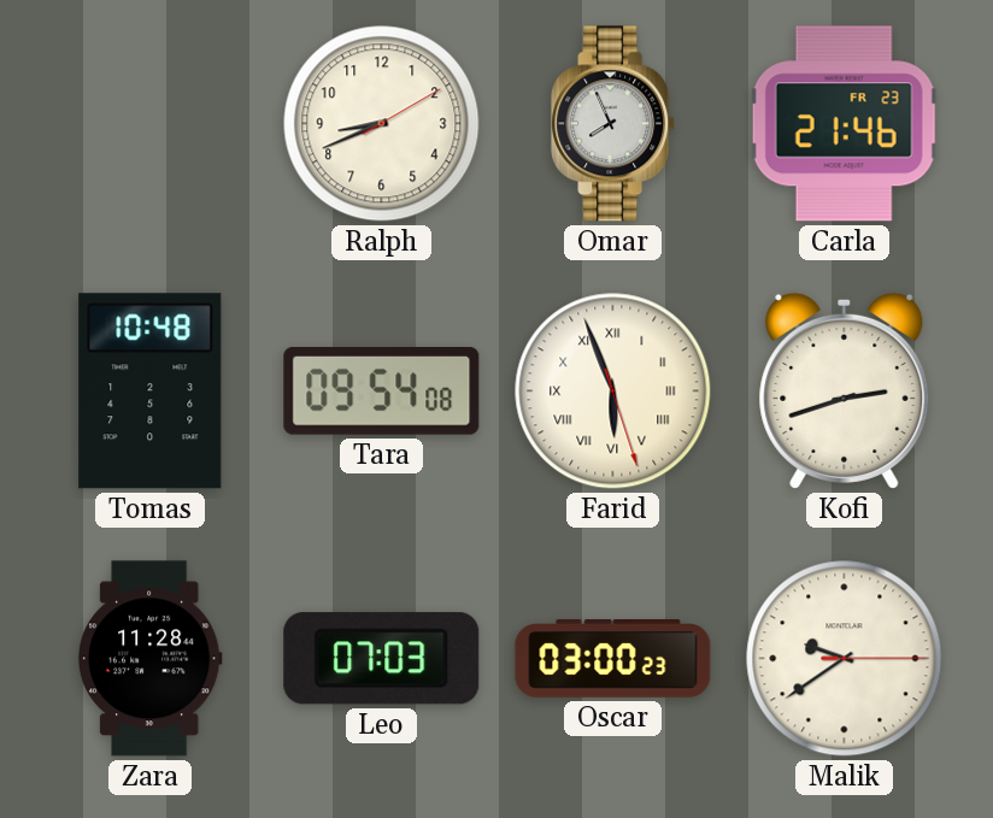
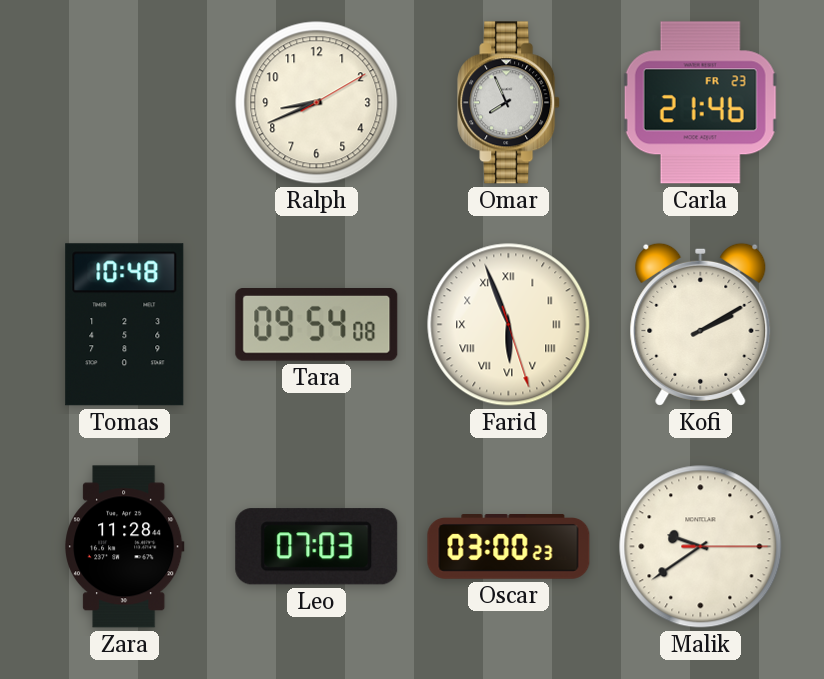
Kofi: 2:42 -> 2:10
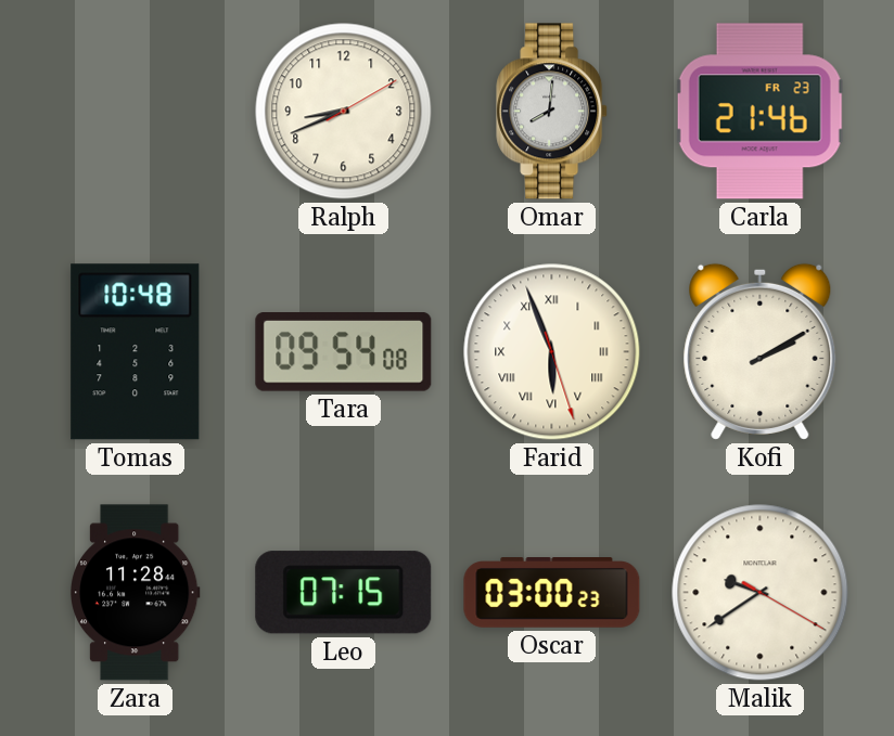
Omar: 7:56 -> 8:01
Leo: 07:03 -> 07:15
Malik: 9:39:15 -> 9:39:20
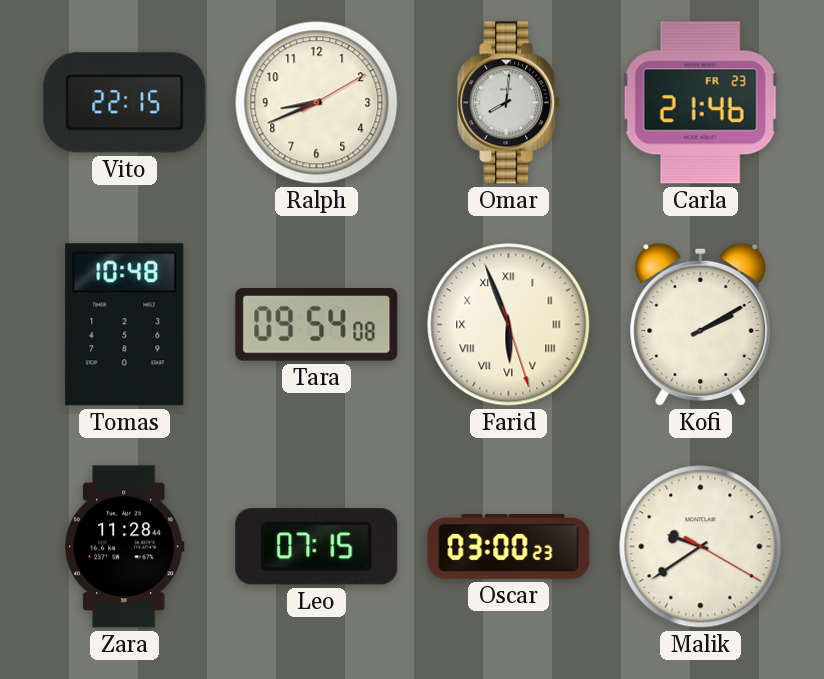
Vito: none -> 22:15
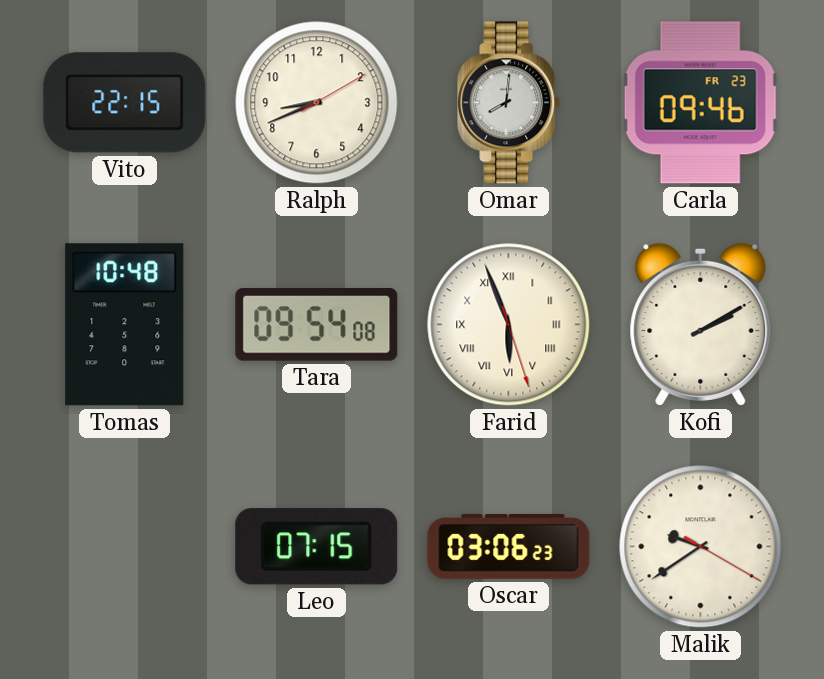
Carla: 21:46 -> 09:46
Zara: 11:28 -> none
Oscar: 03:00 -> 03:06
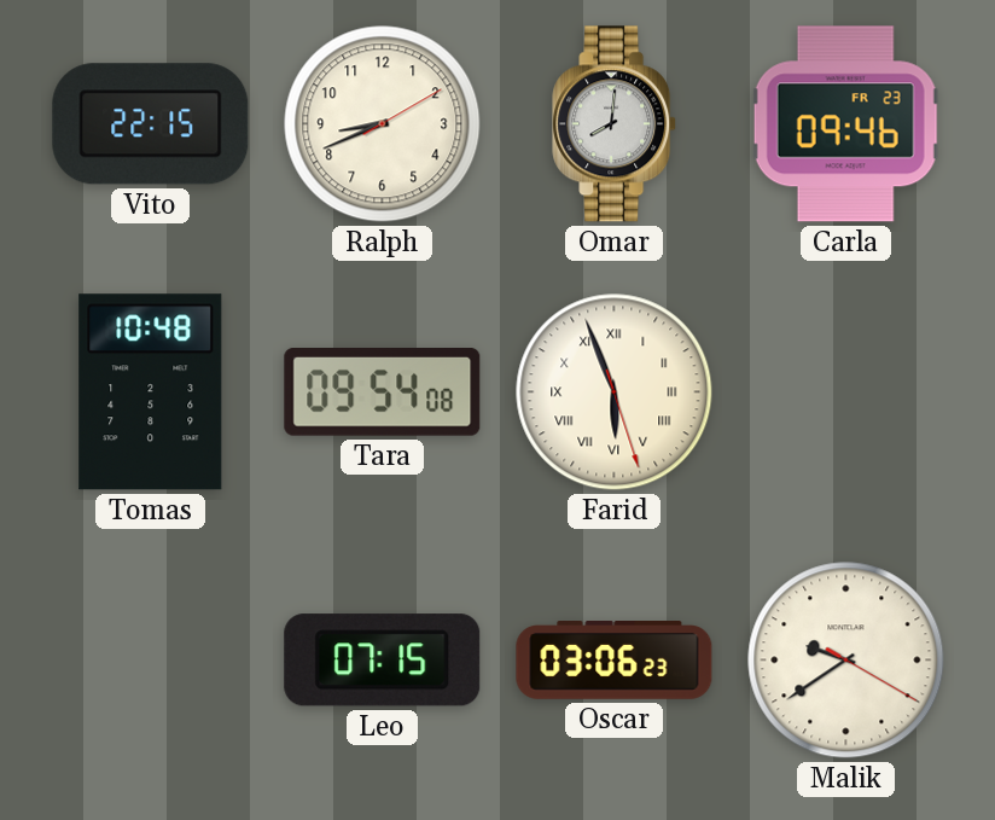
Kofi: 2:10 -> none
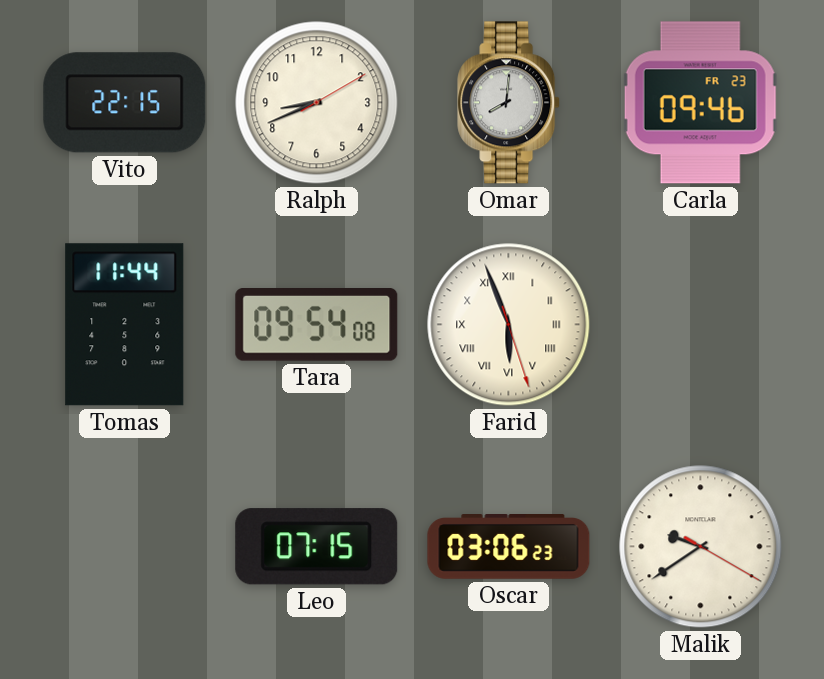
Tomas: 10:48 -> 11:44
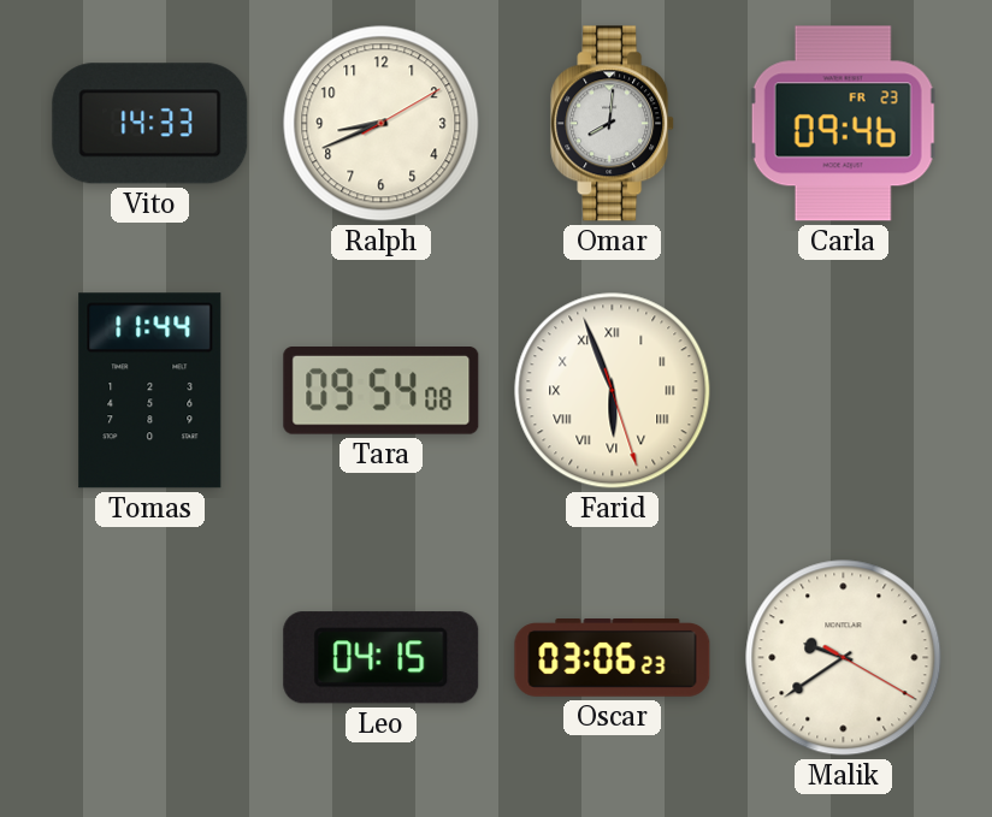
Vito: 22:15 -> 14:33
Leo: 07:15 -> 04:15
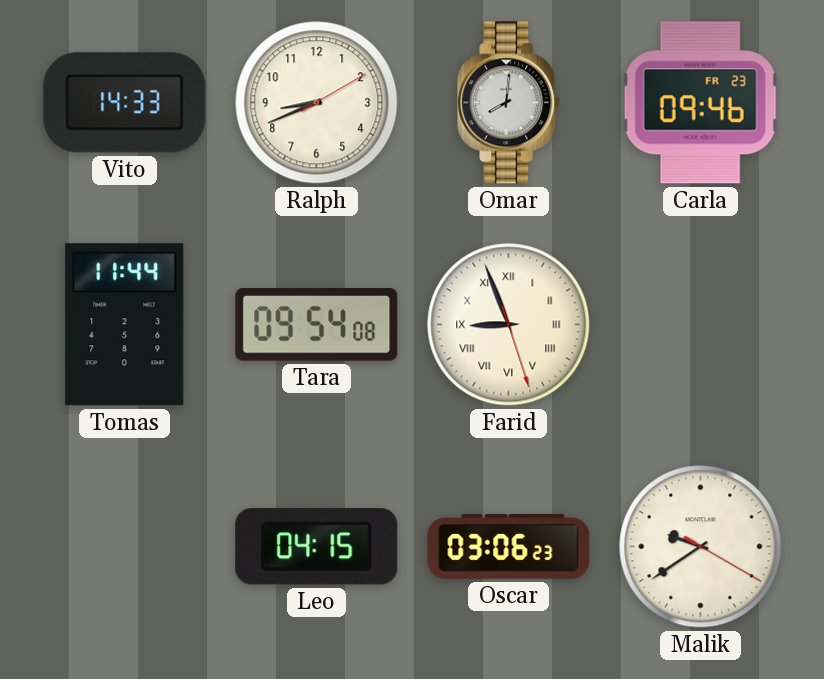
Farid: 5:56 -> 8:56
